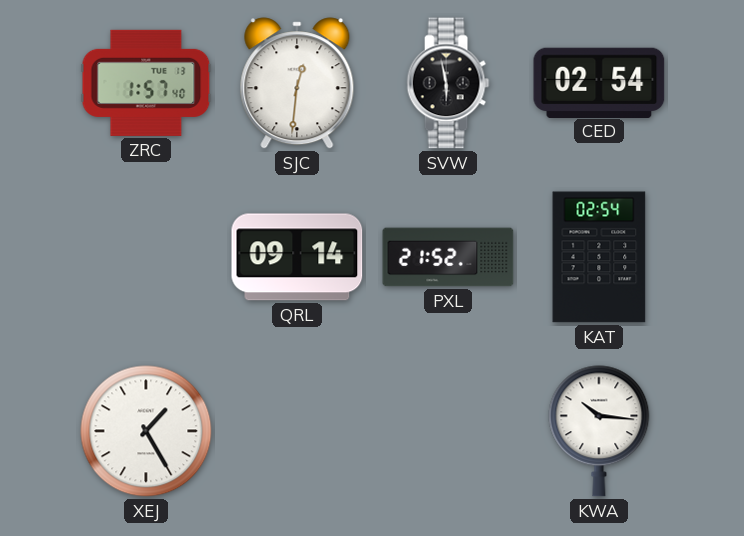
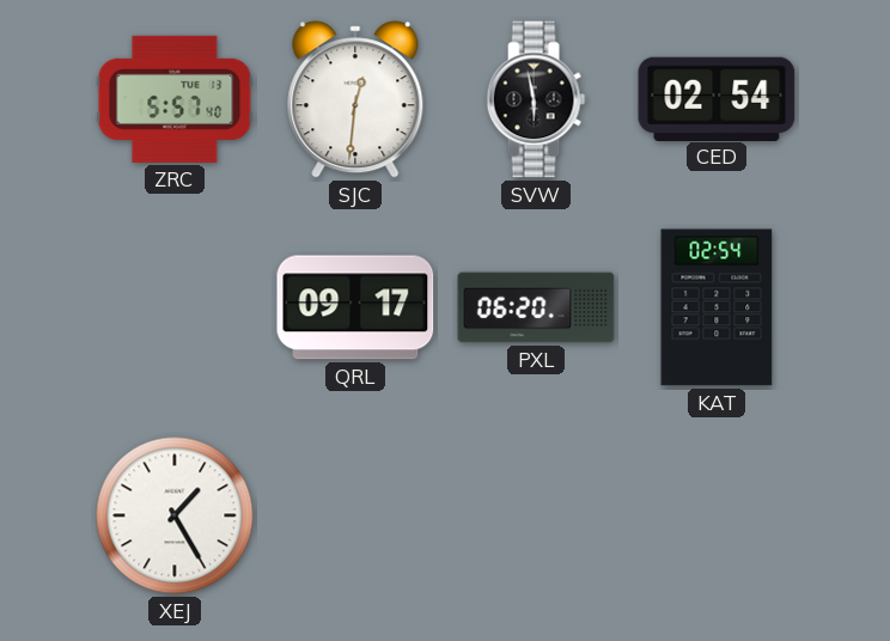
ZRC: 1:57 -> 5:57
QRL: 09:14 -> 09:17
PXL: 21:52 -> 06:20
KWA: 10:16 -> none
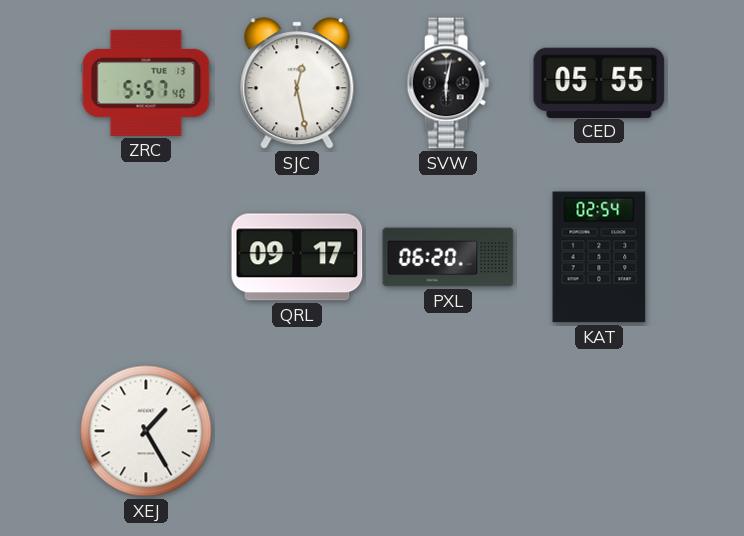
SJC: 12:31 -> 12:28
SVW: 5:58 -> 6:02
CED: 02:54 -> 05:55
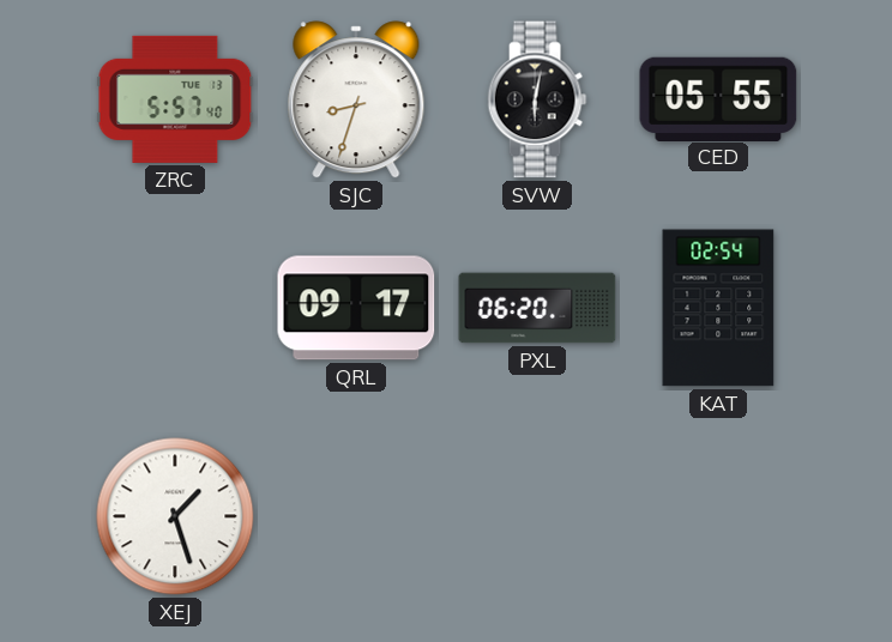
SJC: 12:28 -> 8:33
XEJ: 1:25 -> 1:27
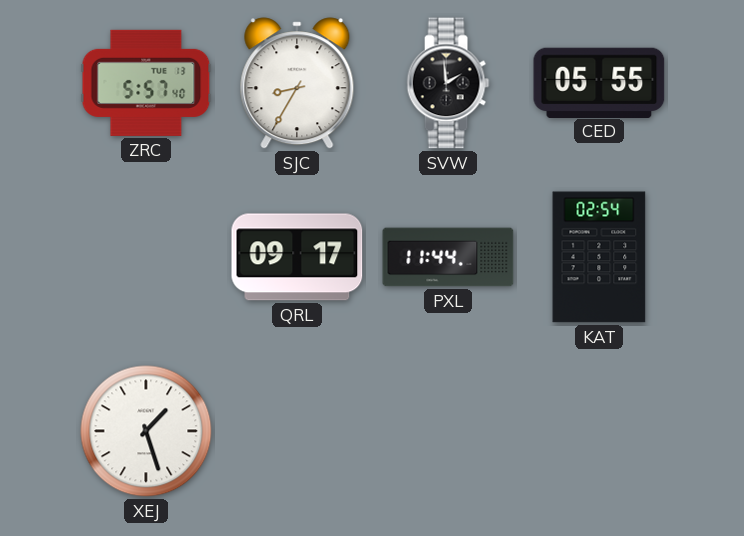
SJC: 8:33 -> 8:35
SVW: 6:02 -> 1:59
PXL: 06:20 -> 11:44
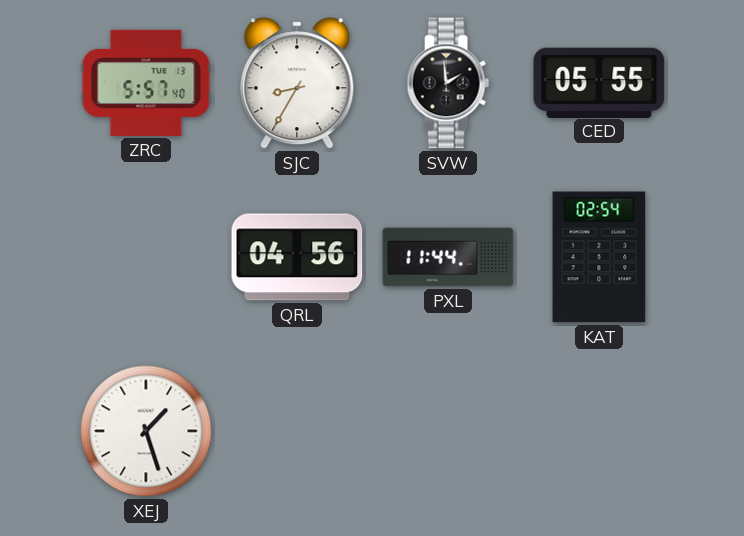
QRL: 09:17 -> 04:56
